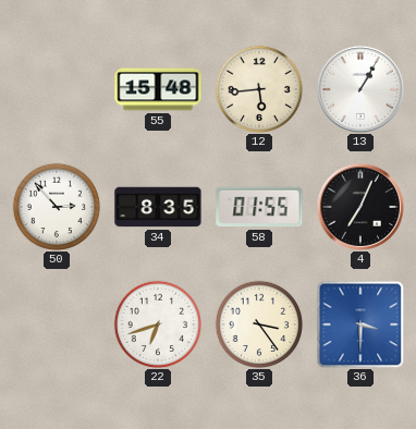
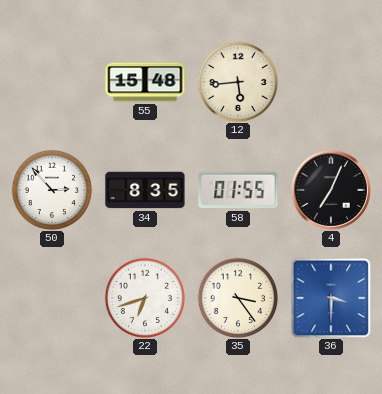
13: 1:05 -> none
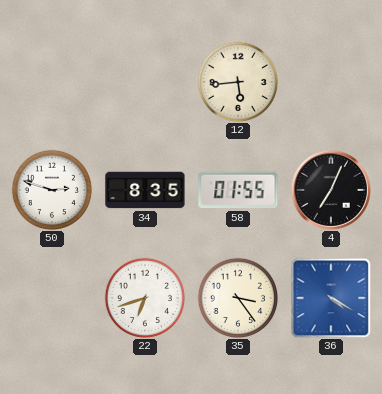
55: 15:48 -> none
50: 2:53 -> 2:48
36: 3:30 -> 4:20
